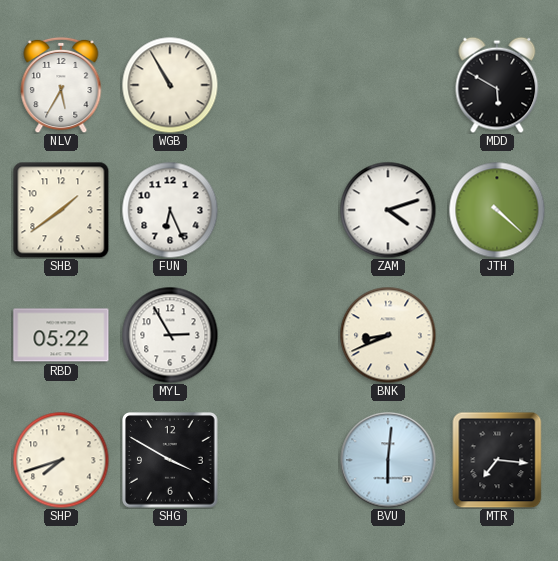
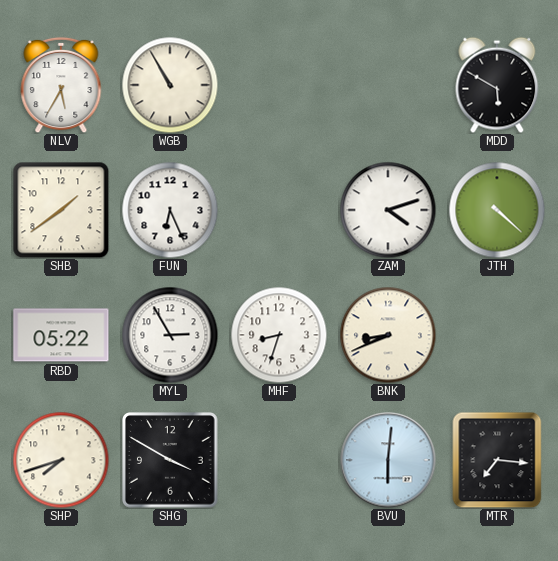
MHF: none -> 8:33
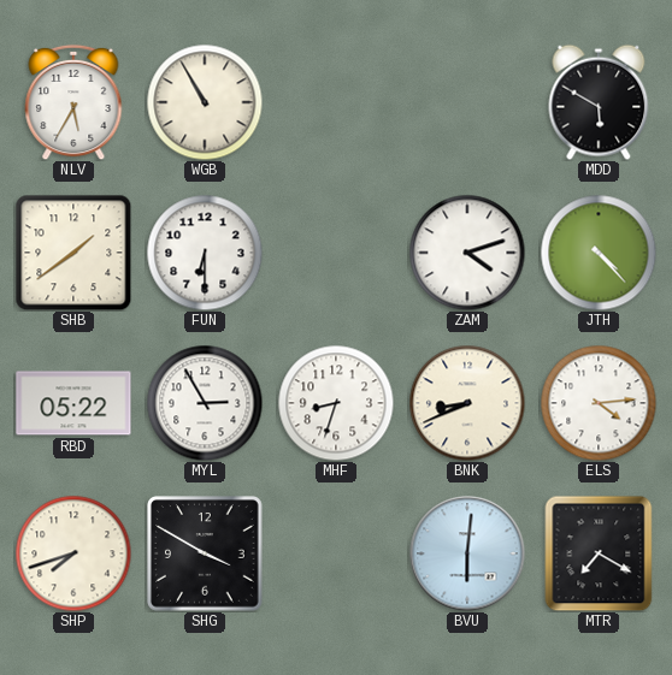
FUN: 6:26 -> 6:30
JTH: 4:22 -> 4:23
ELS: none -> 4:14
MTR: 7:16 -> 7:20
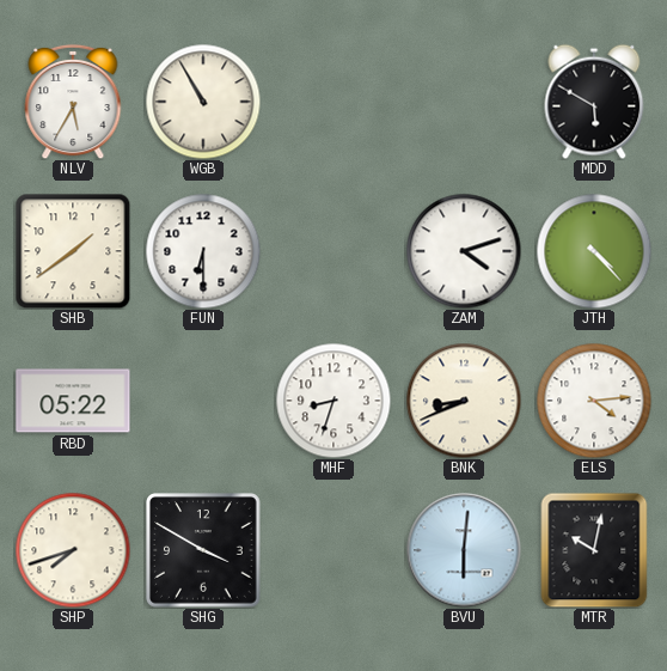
MYL: 2:55 -> none
MTR: 7:20 -> 10:02
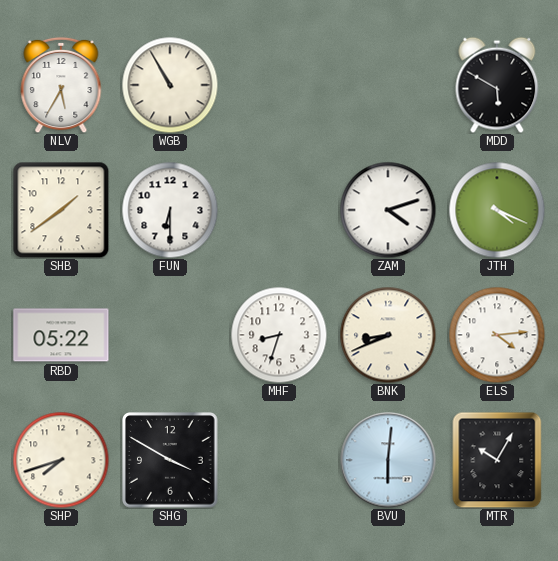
JTH: 4:23 -> 4:19
MTR: 10:02 -> 10:05
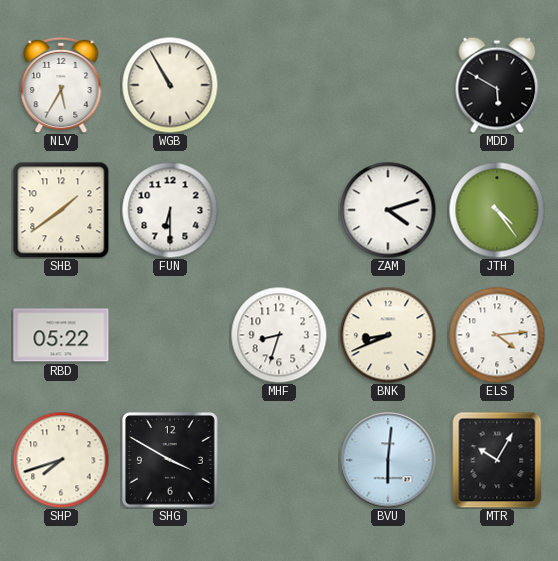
JTH: 4:19 -> 4:24
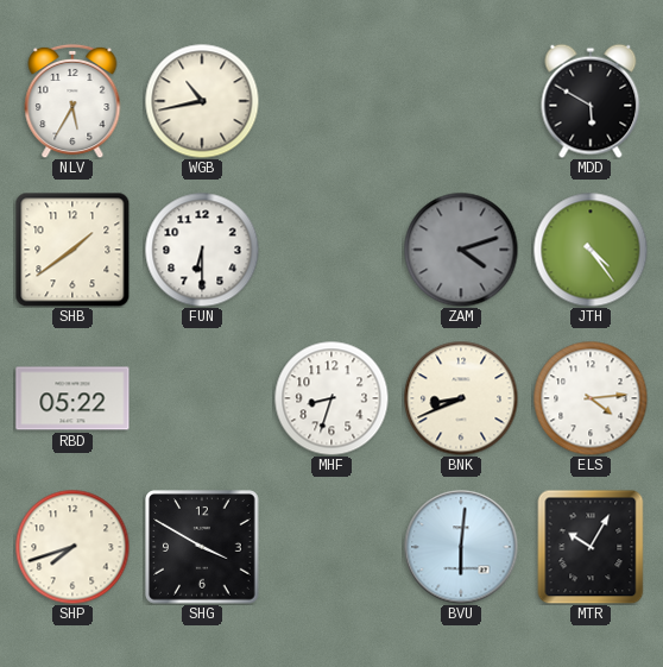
WGB: 10:55 -> 10:43
ZAM dial: white -> grey
